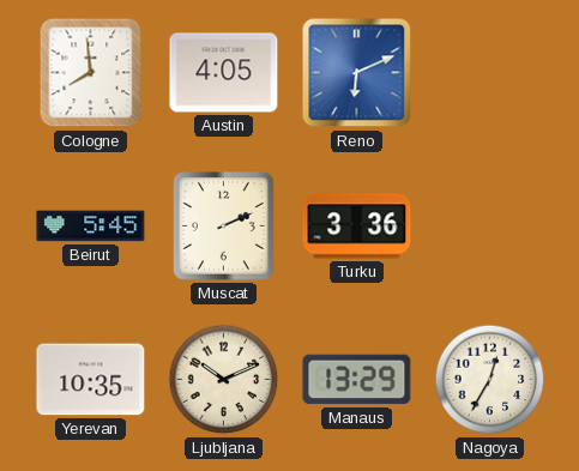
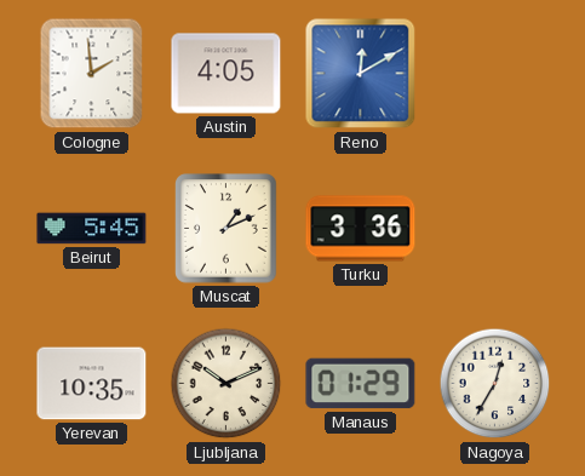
Cologne: 7:59 -> 1:59
Reno: 6:11 -> 12:10
Muscat: 2:11 -> 1:11
Manaus: 13:29 -> 01:29
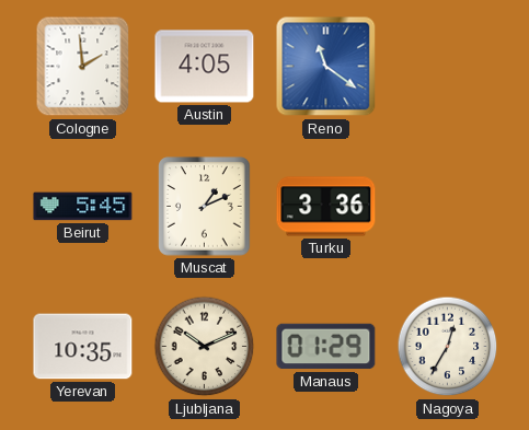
Reno: 12:10 -> 11:21
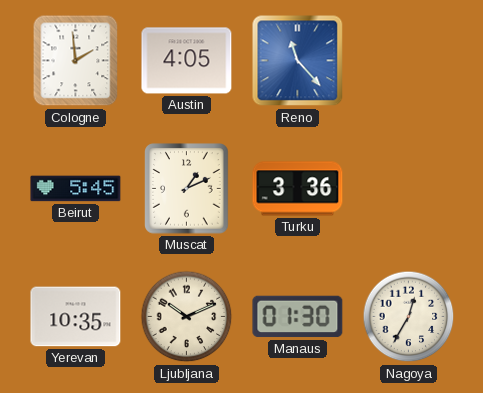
Reno: 11:21 -> 11:23
Manaus: 01:29 -> 01:30
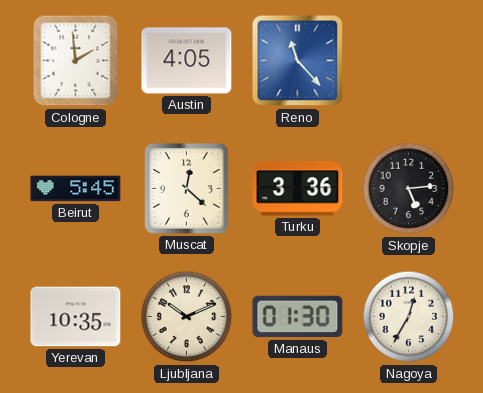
Muscat: 1:11 -> 12:22
Skopje: none -> 5:14
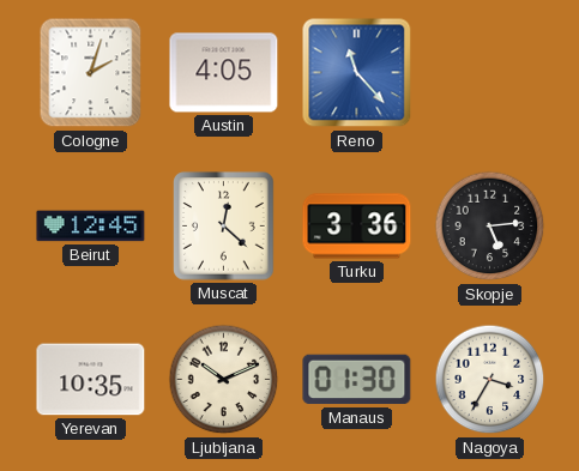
Cologne: 1:59 -> 2:03
Beirut: 5:45 -> 12:45
Nagoya: 12:35 -> 3:35
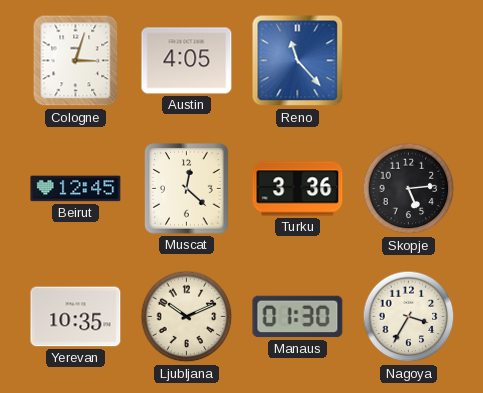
Cologne: 2:03 -> 3:03
